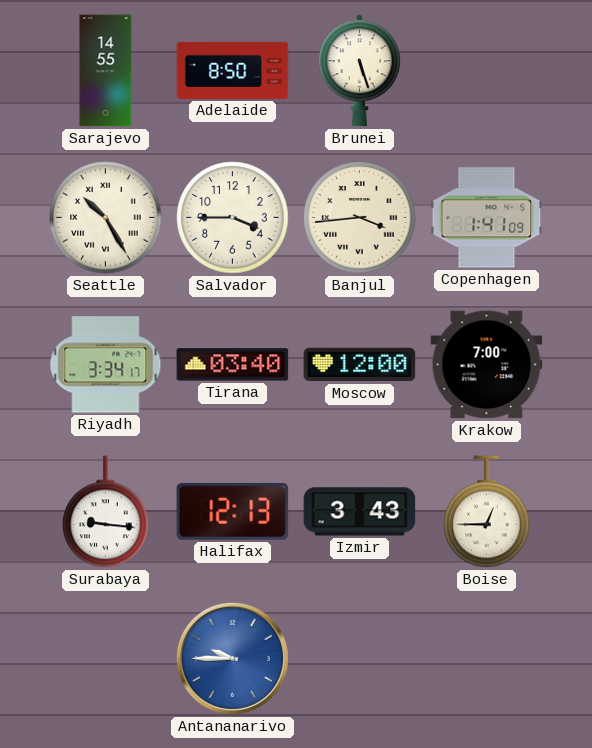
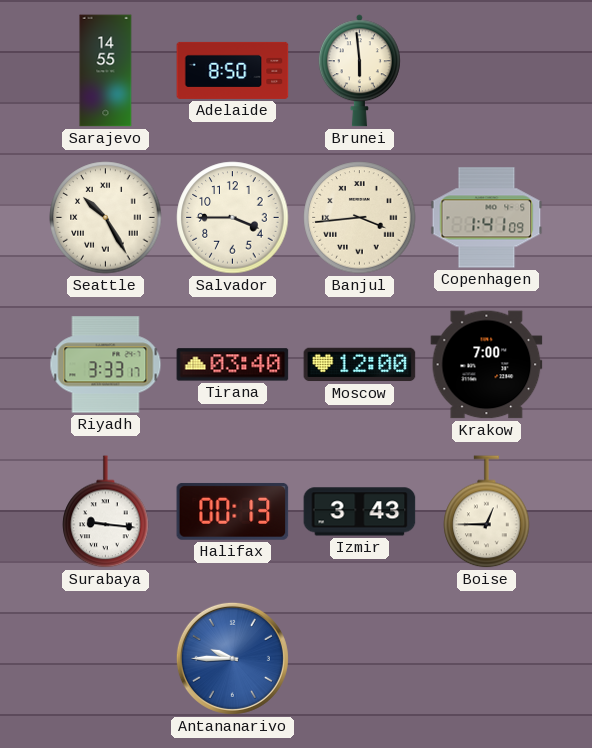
Brunei: 5:27 -> 5:59
Riyadh: 3:34 -> 3:33
Halifax: 12:13 -> 00:13
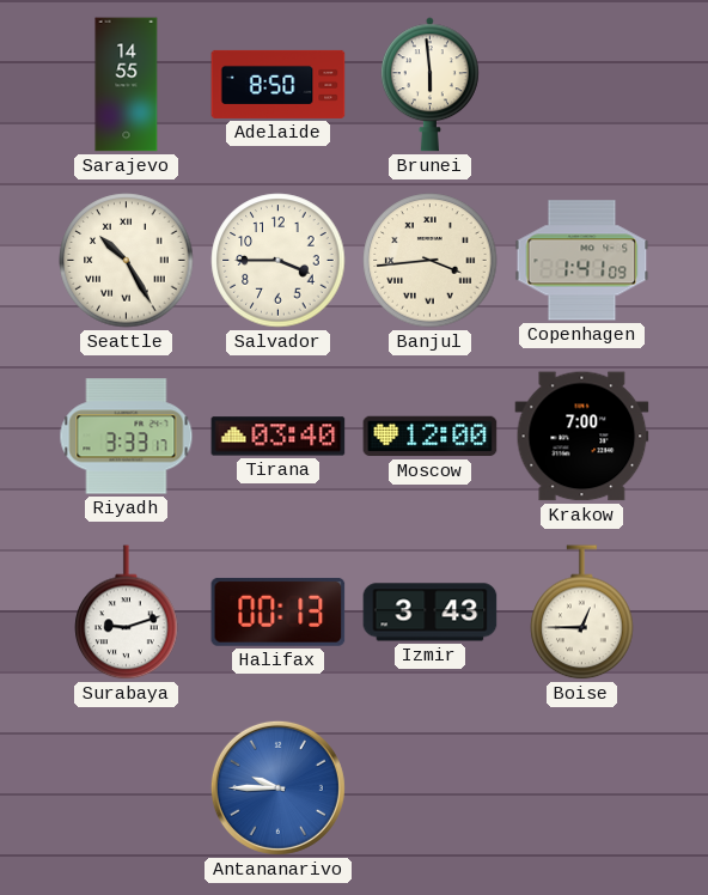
Surabaya: 9:16 -> 9:12
